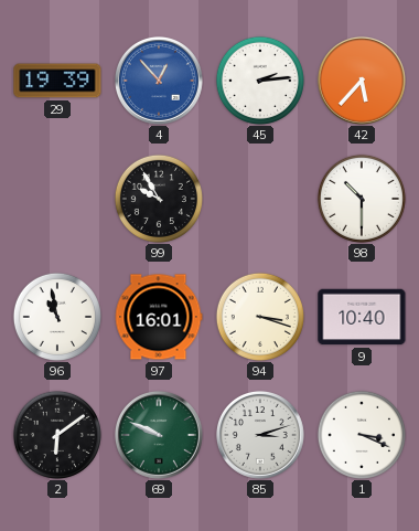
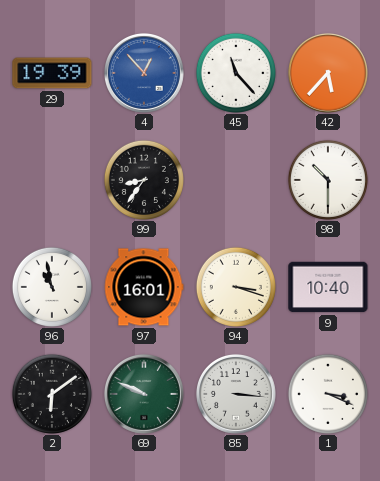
45: 2:14 -> 11:23
99: 9:55 -> 8:36
85: 3:12 -> 3:16
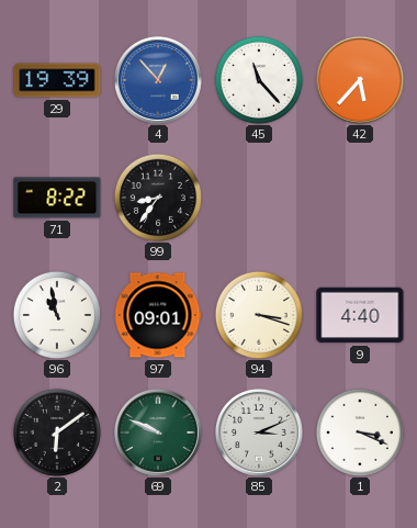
71: none -> 8:22
98: 10:30 -> none
97: 16:01 -> 09:01
9: 10:40 -> 4:40
85: 3:16 -> 3:11
